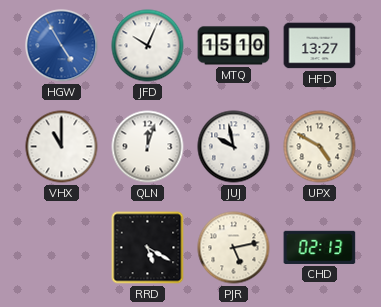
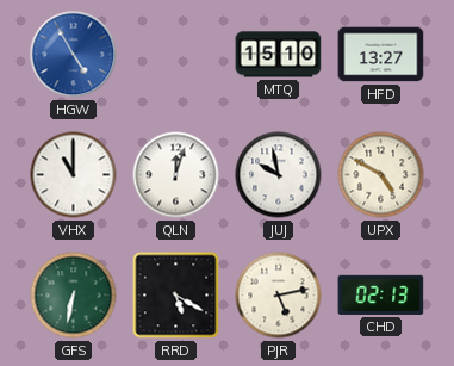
JFD: 10:04 -> none
GFS: none -> 6:32
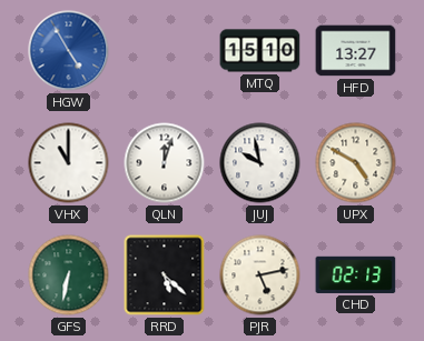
RRD: 5:20 -> 5:22
